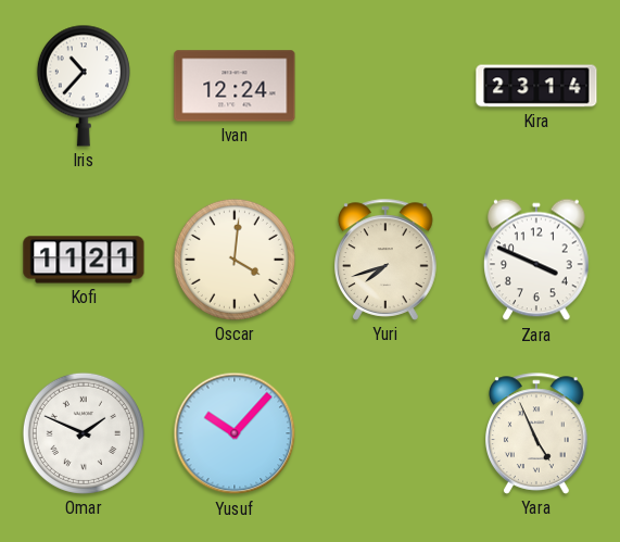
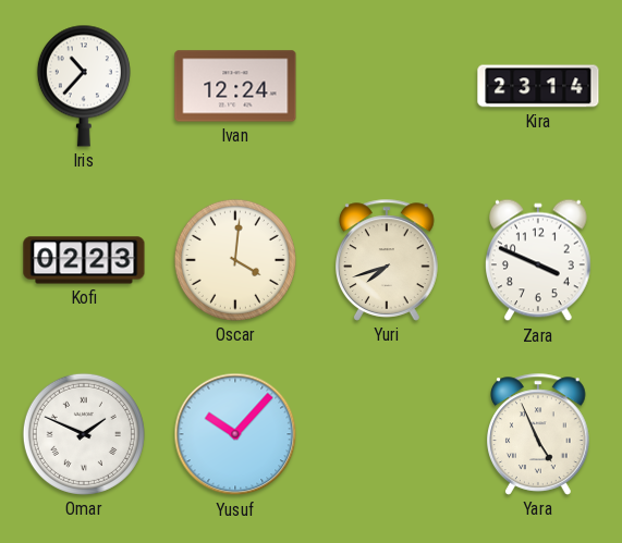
Kofi: 11:21 -> 02:23
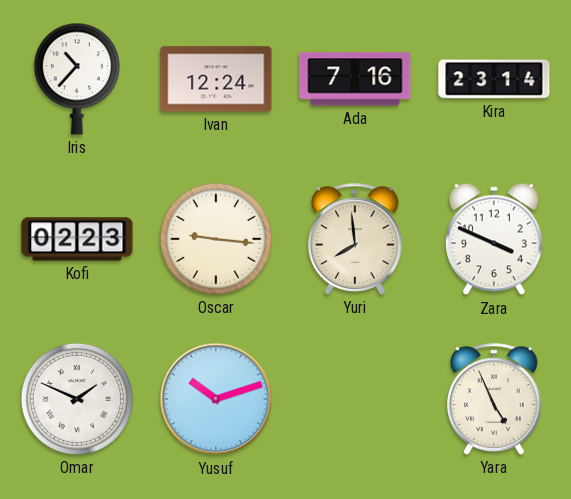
Ada: none -> 7:16
Oscar: 4:01 -> 9:16
Yuri: 7:42 -> 7:59
Yusuf: 10:07 -> 10:12
